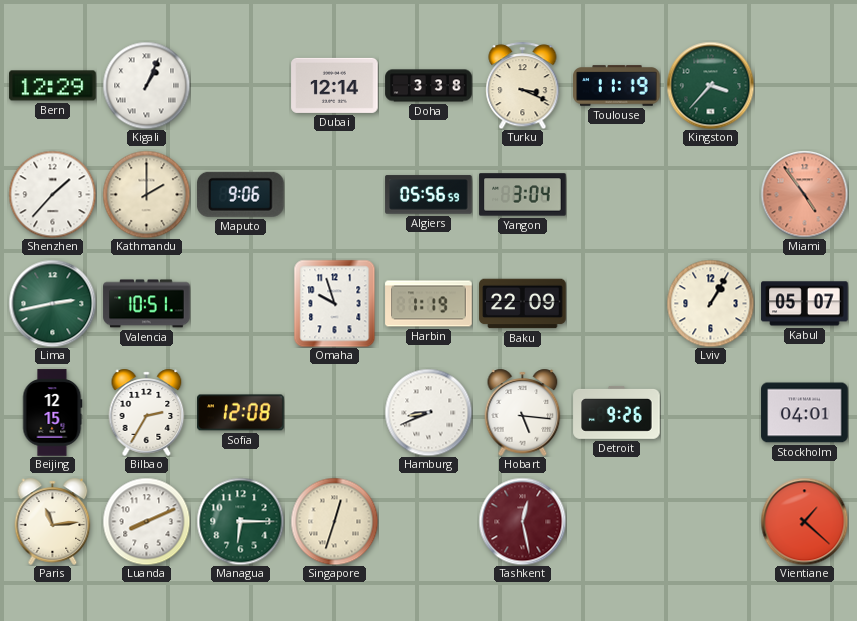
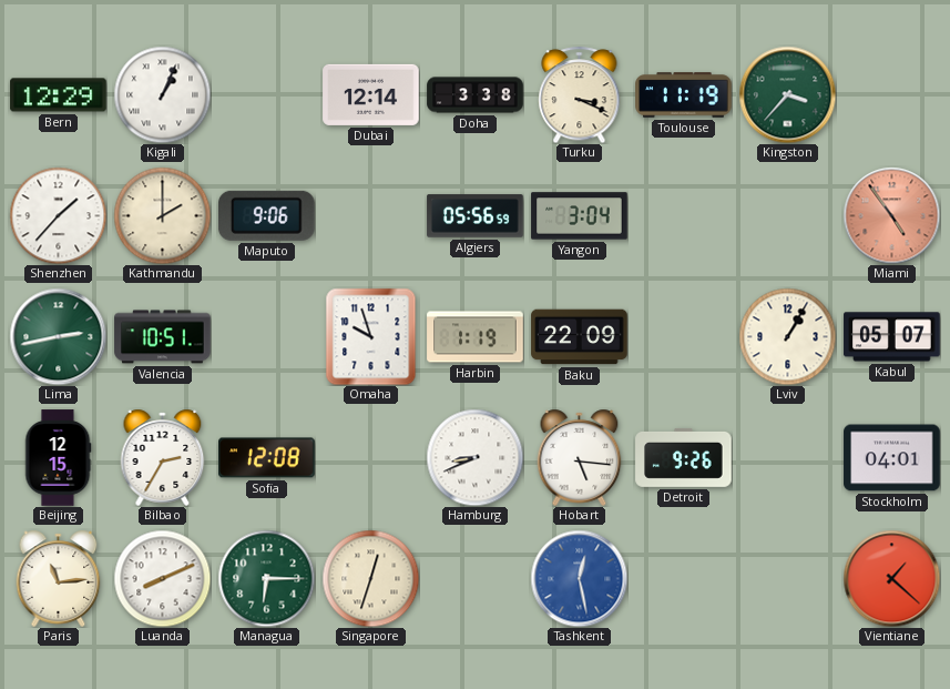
Tashkent dial: burgundy -> blue
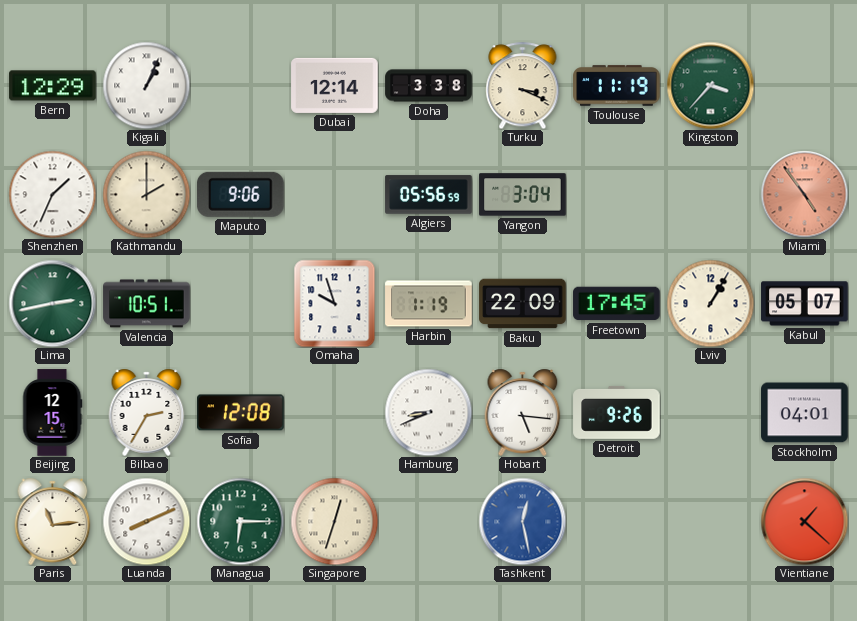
Shenzhen: 1:37 -> 1:34
Freetown: none -> 17:45
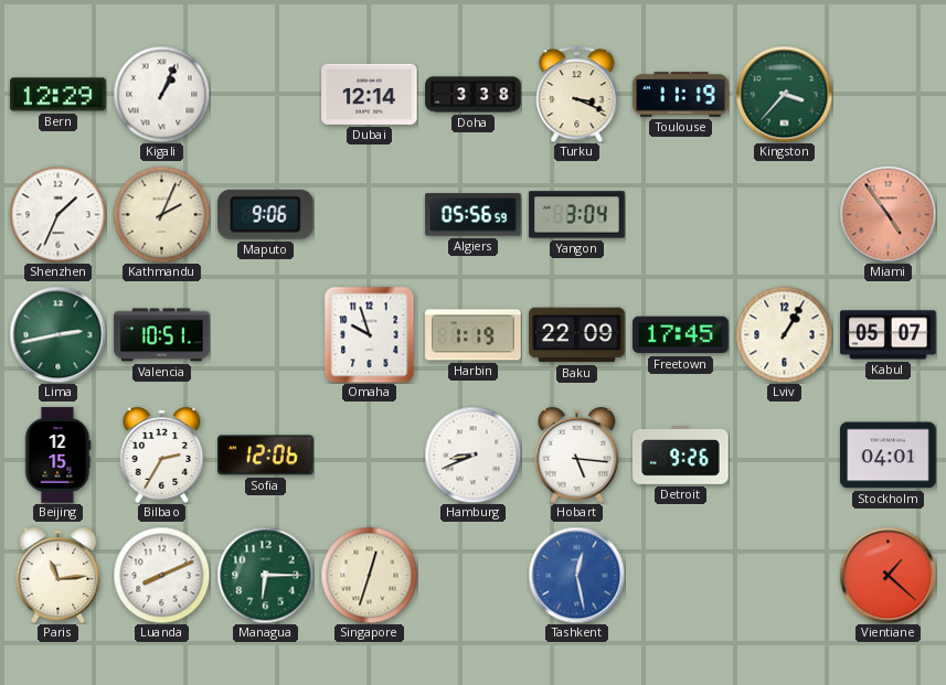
Kathmandu: 2:00 -> 2:04
Sofia: 12:08 -> 12:06
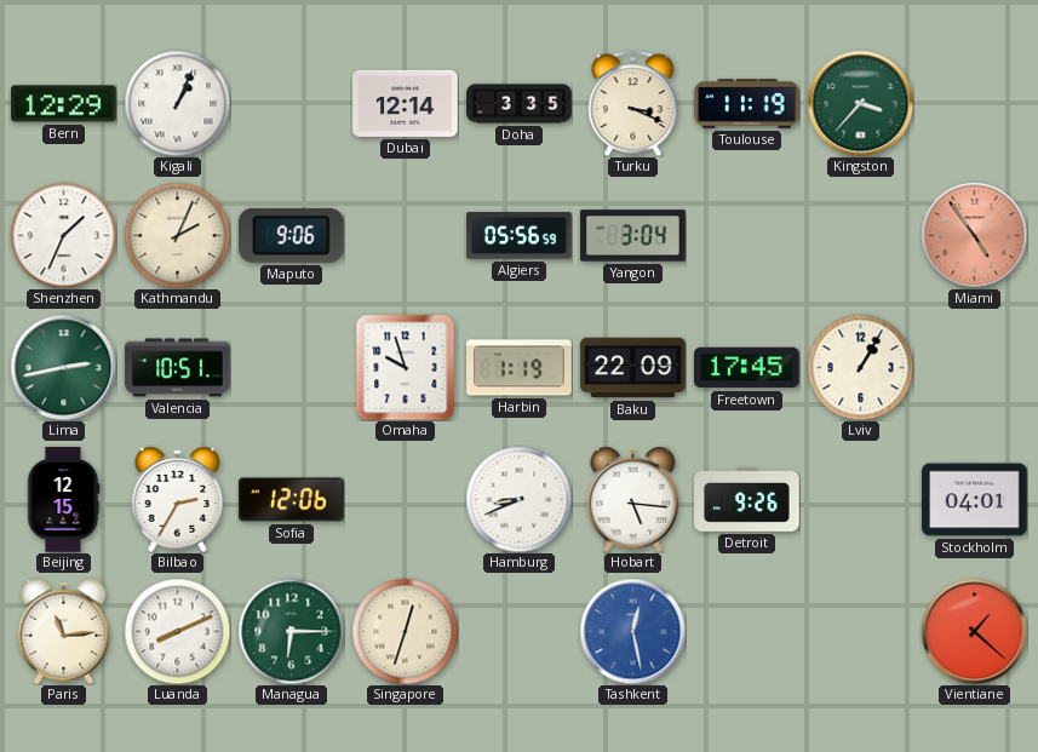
Doha: 3:38 -> 3:35
Kabul: 05:07 -> none
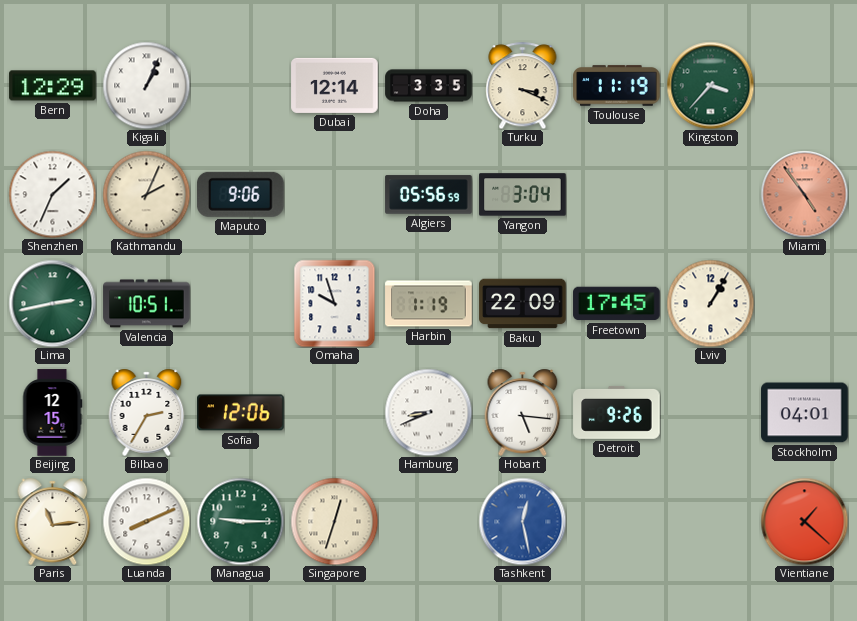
Managua: 6:15 -> 9:15
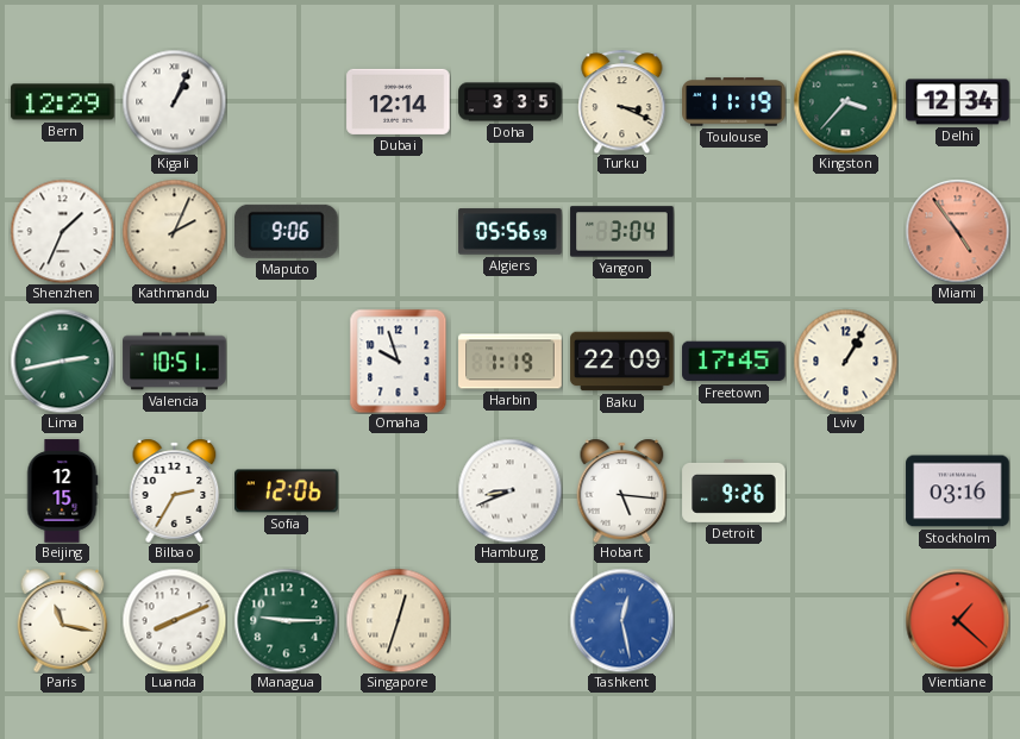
Delhi: none -> 12:34
Stockholm: 04:01 -> 03:16
Paris: 11:14 -> 11:17
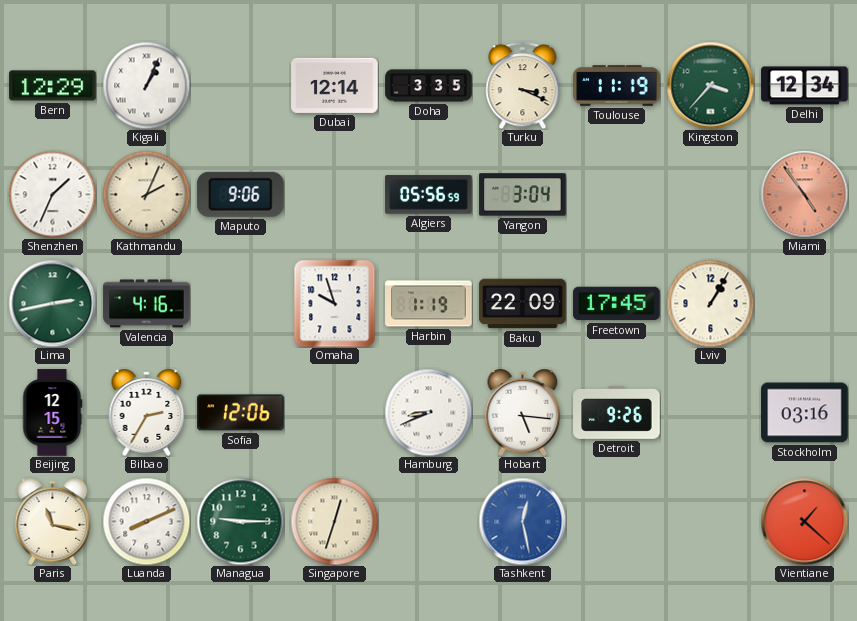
Valencia: 10:51 -> 4:16
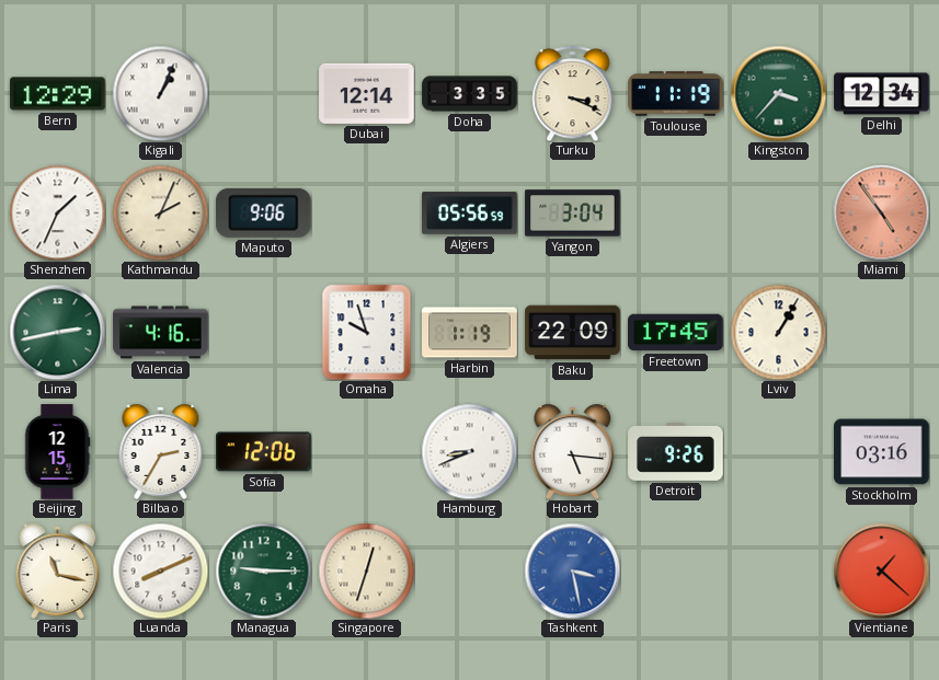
Tashkent: 12:28 -> 3:28
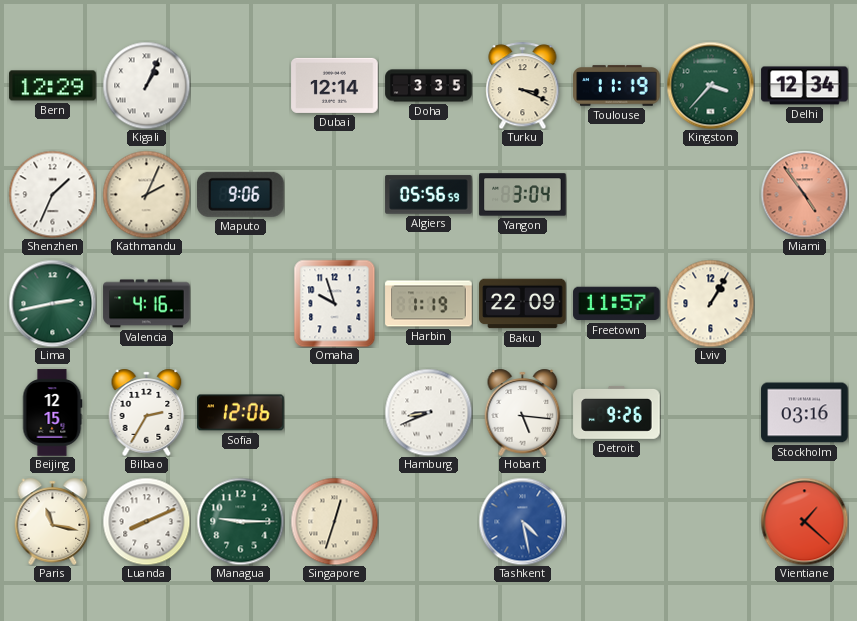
Freetown: 17:45 -> 11:57
Tashkent: 3:28 -> 4:28
